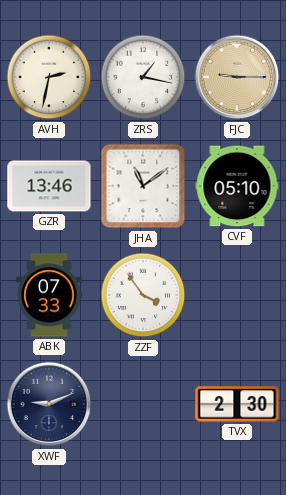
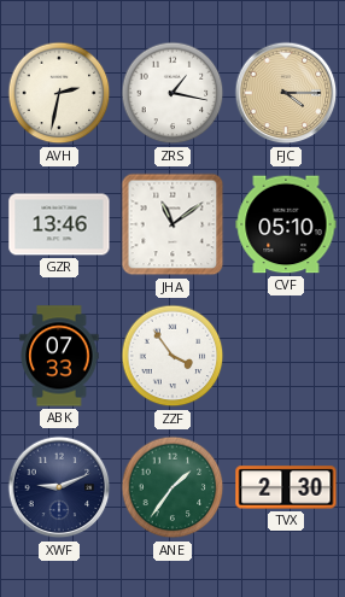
FJC: 9:15 -> 4:15
ANE: none -> 1:36
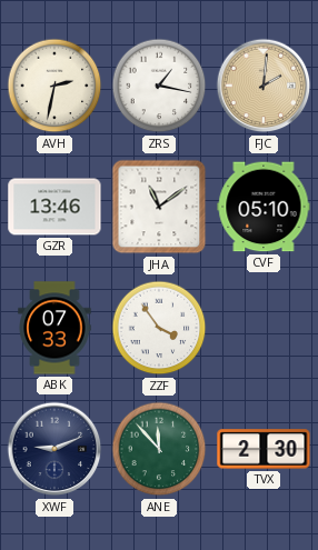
FJC: 4:15 -> 2:01
ANE: 1:36 -> 11:53
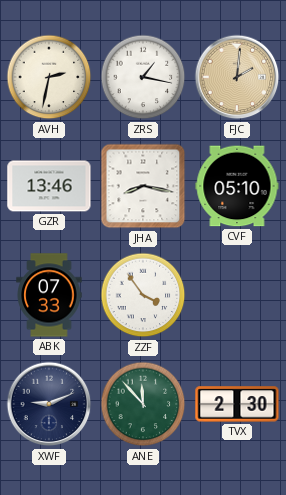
JHA: 11:09 -> 8:17
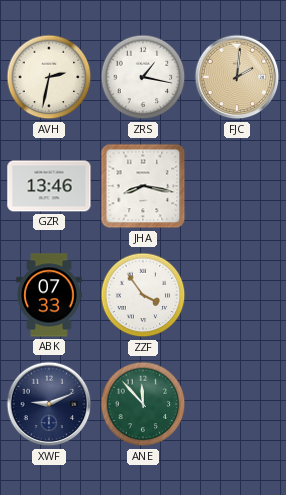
CVF: 05:10 -> none
TVX: 2:30 -> none
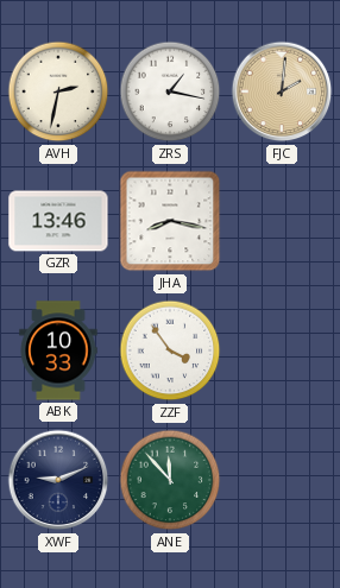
ABK: 07:33 -> 10:33
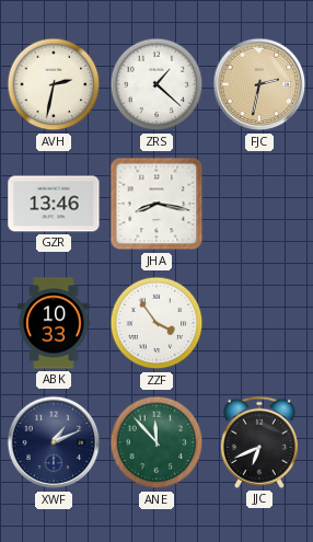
ZRS: 1:17 -> 1:22
FJC: 2:01 -> 2:32
XWF: 9:11 -> 1:11
JJC: none -> 6:41
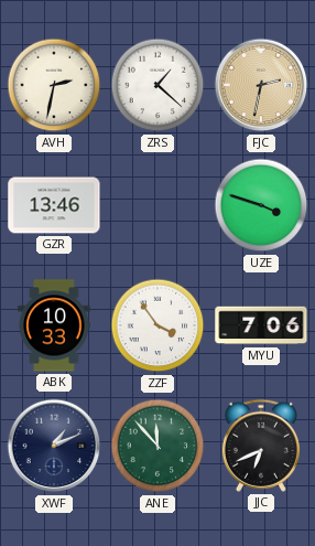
JHA: 8:17 -> none
UZE: none -> 3:48
MYU: none -> 7:06
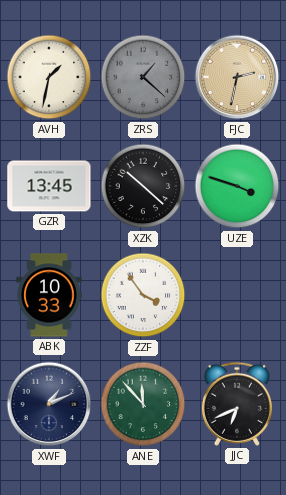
AVH: 2:32 -> 1:32
ZRS dial: white -> grey
GZR: 13:46 -> 13:45
XZK: none -> 10:22
MYU: 7:06 -> none
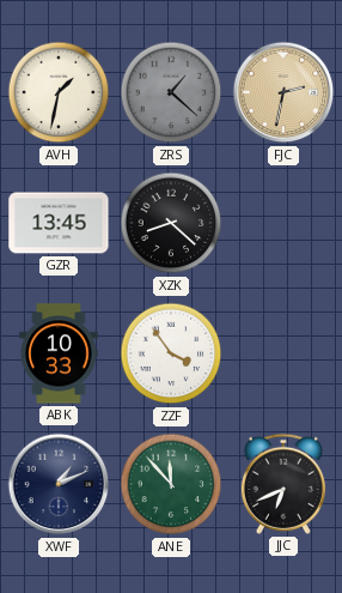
XZK: 10:22 -> 8:22
UZE: 3:48 -> none
